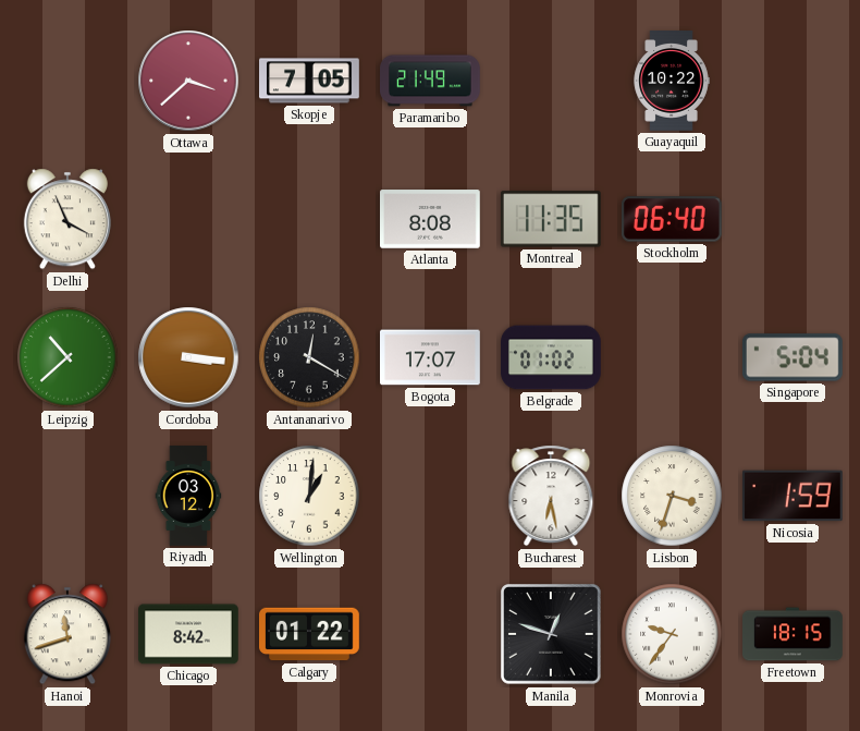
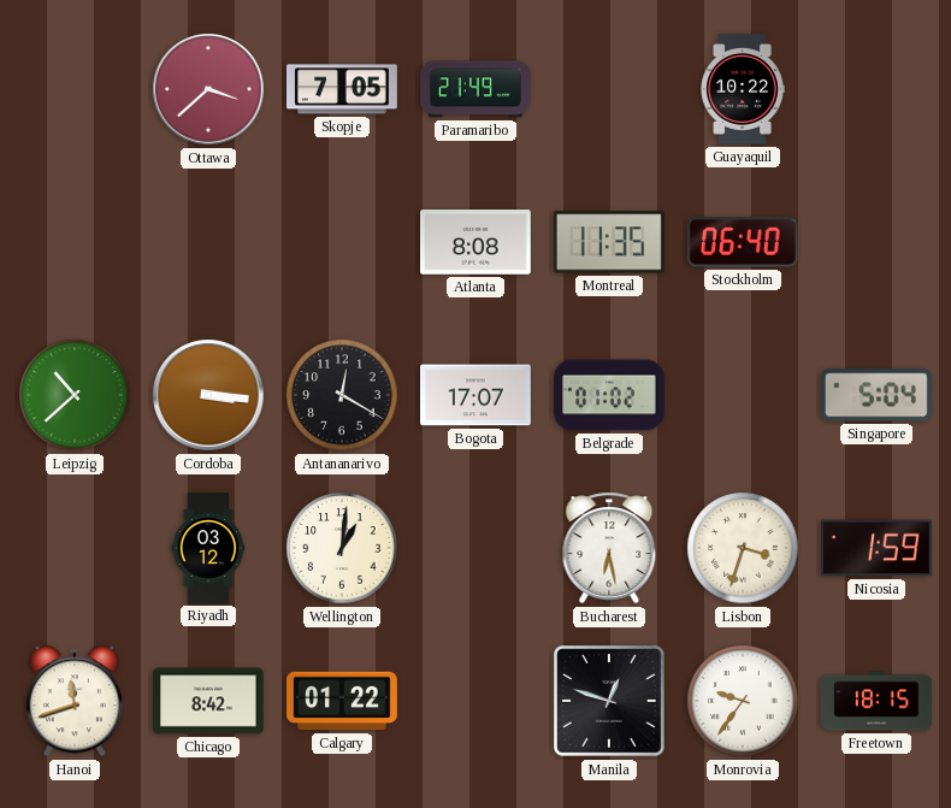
Delhi: 3:56 -> none
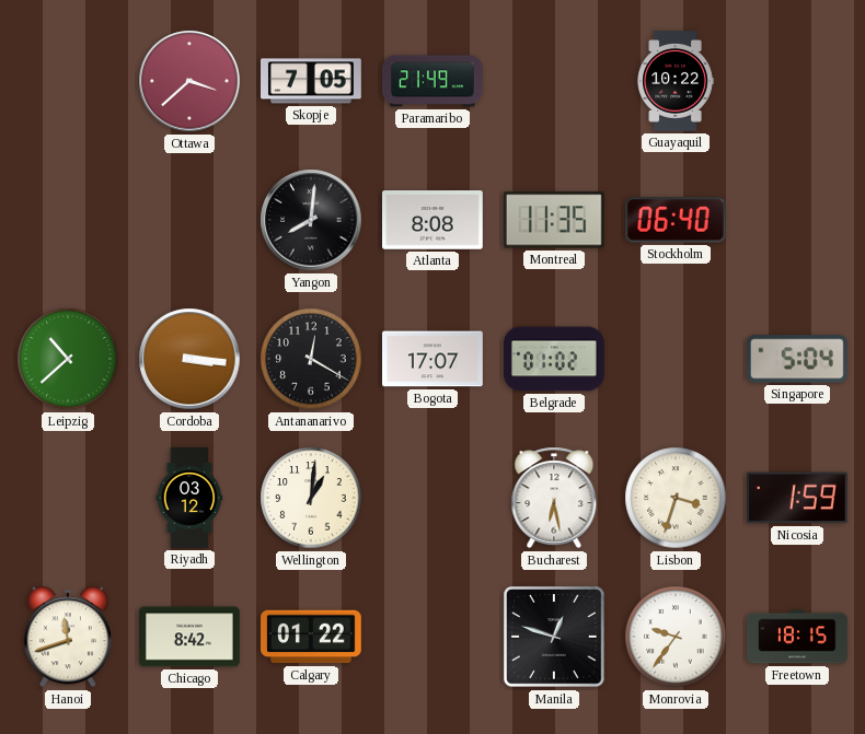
Yangon: none -> 8:01
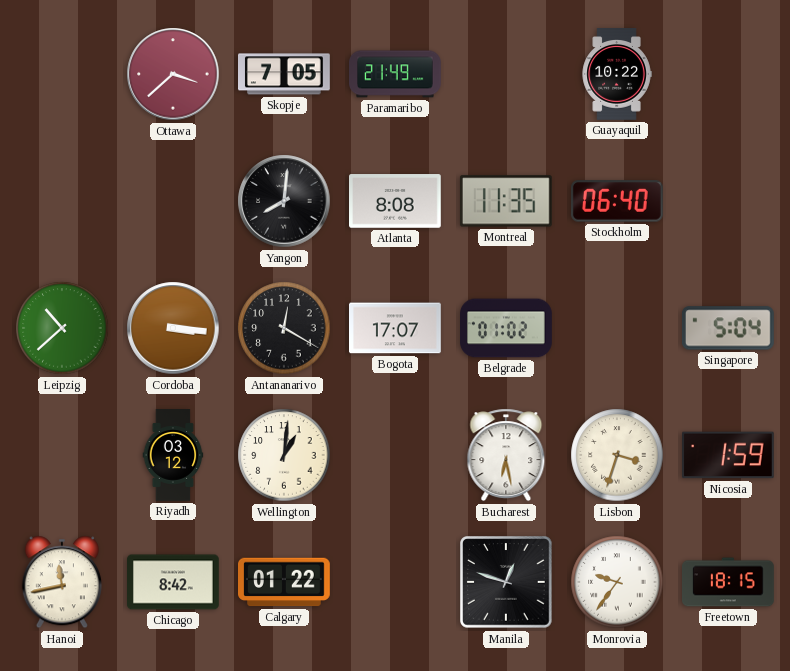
Hanoi: 11:42 -> 11:43
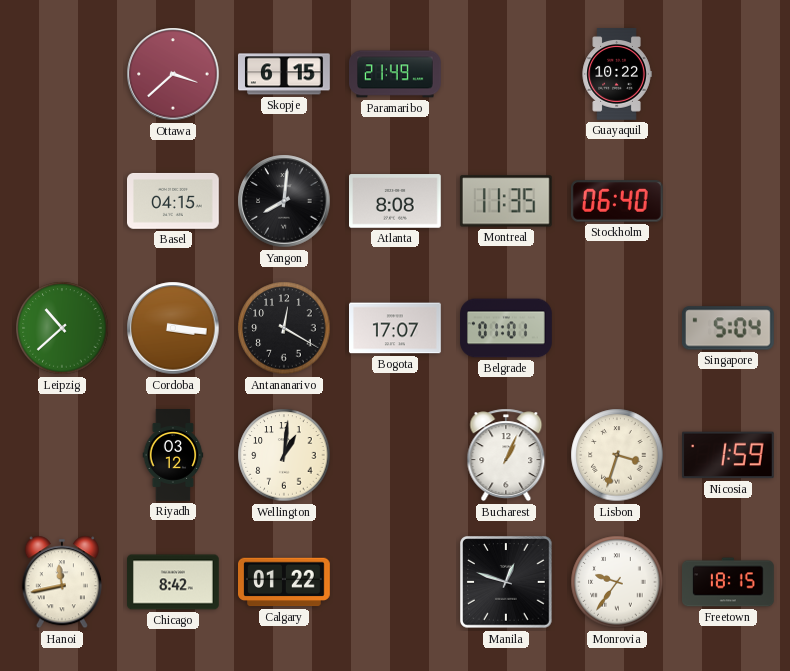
Skopje: 7:05 -> 6:15
Basel: none -> 04:15
Belgrade: 01:02 -> 01:01
Bucharest: 6:28 -> 1:04
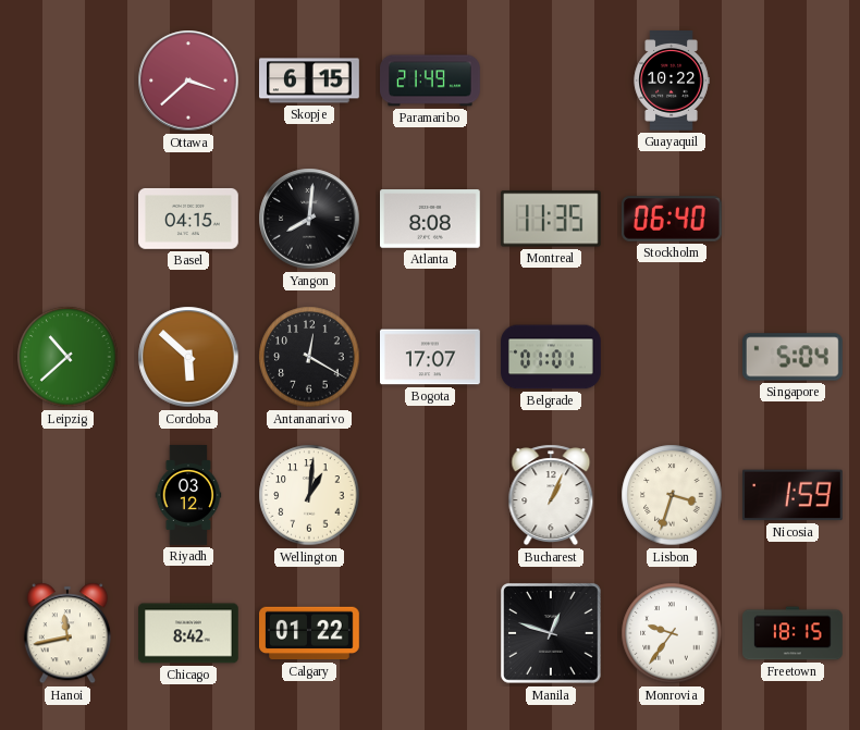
Cordoba: 3:16 -> 5:52
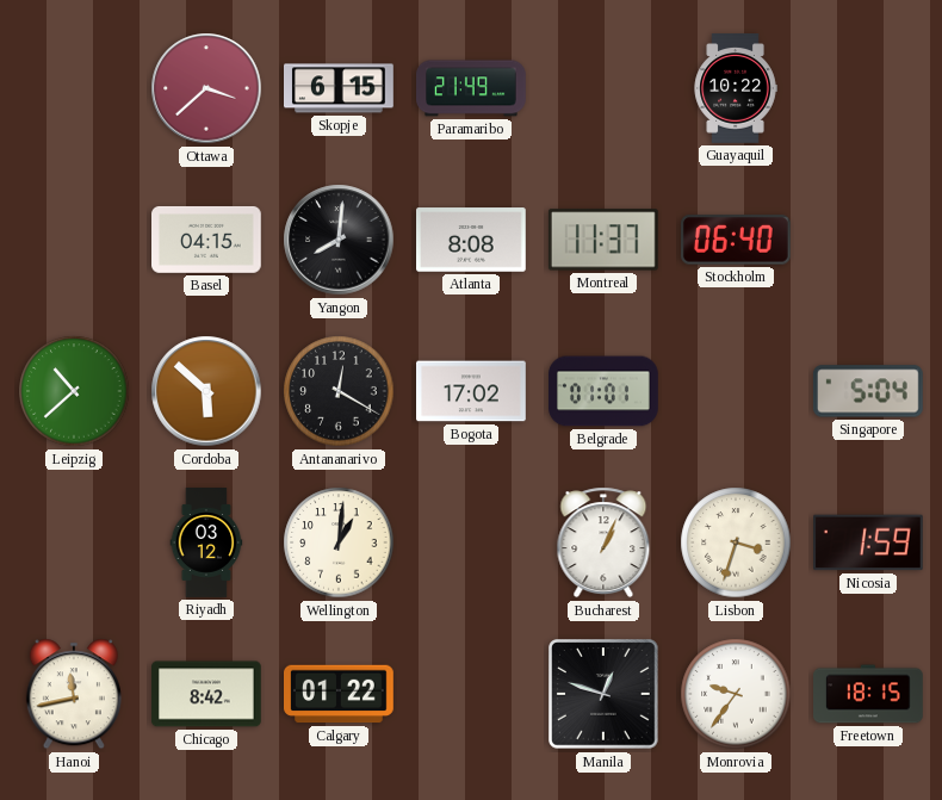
Montreal: 11:35 -> 11:37
Bogota: 17:07 -> 17:02
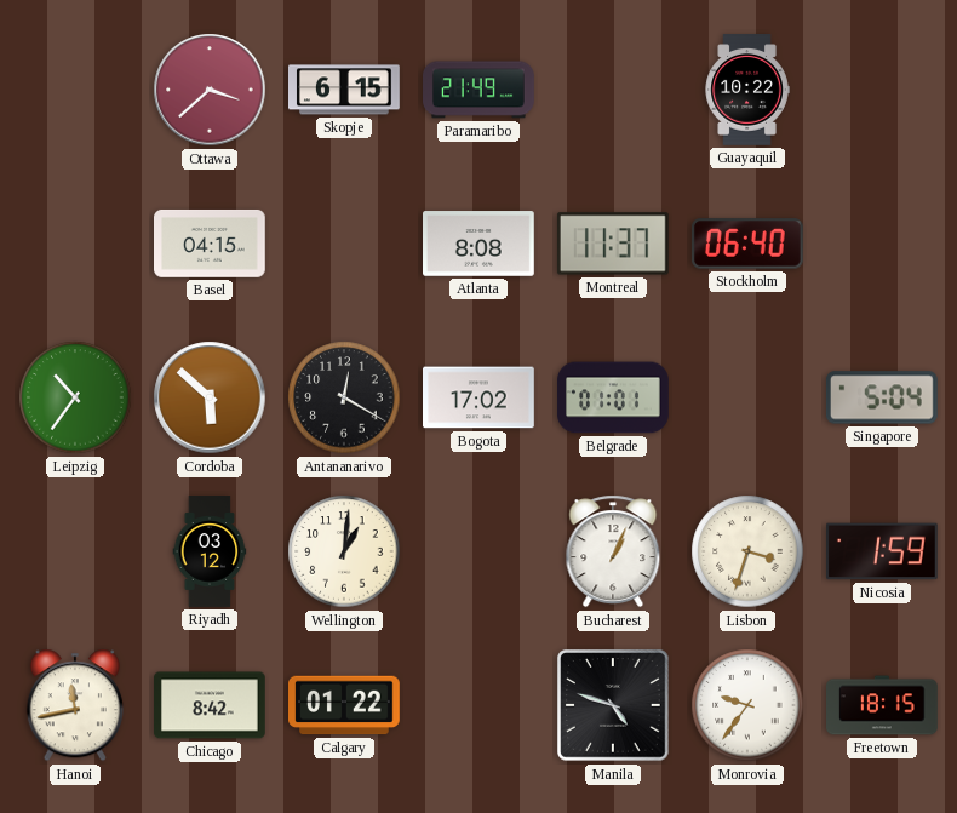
Yangon: 8:01 -> none
Leipzig: 10:38 -> 10:36
Manila: 12:48 -> 4:48
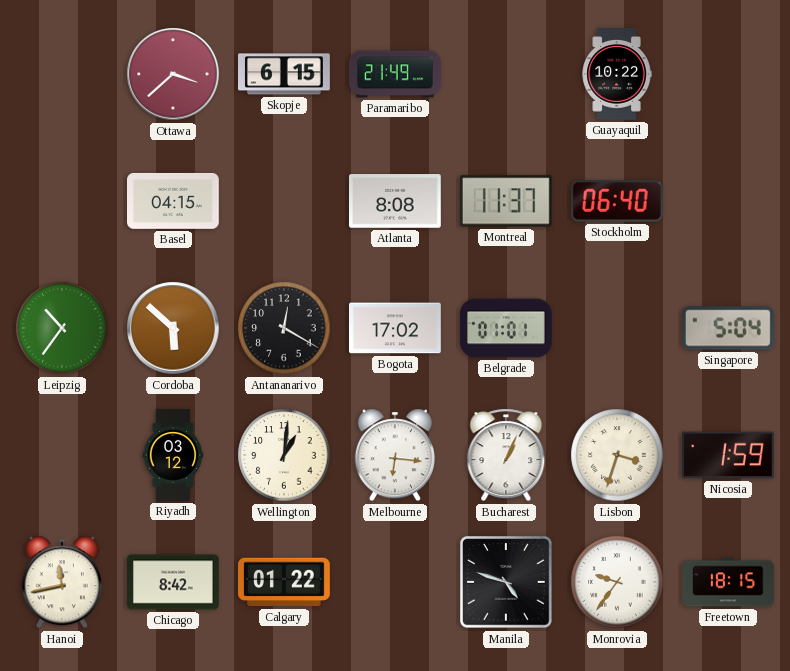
Melbourne: none -> 6:16
